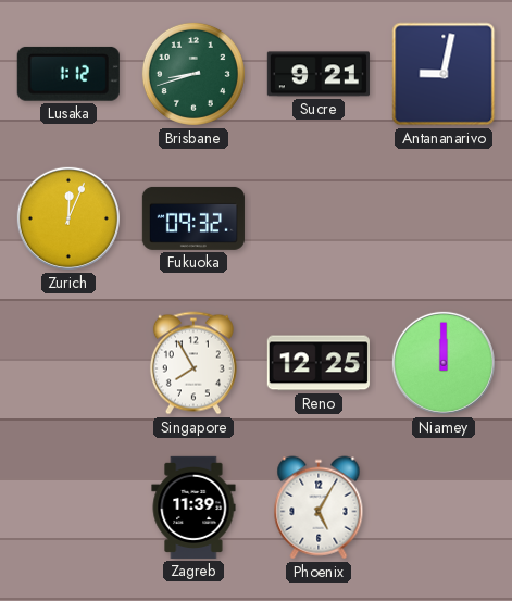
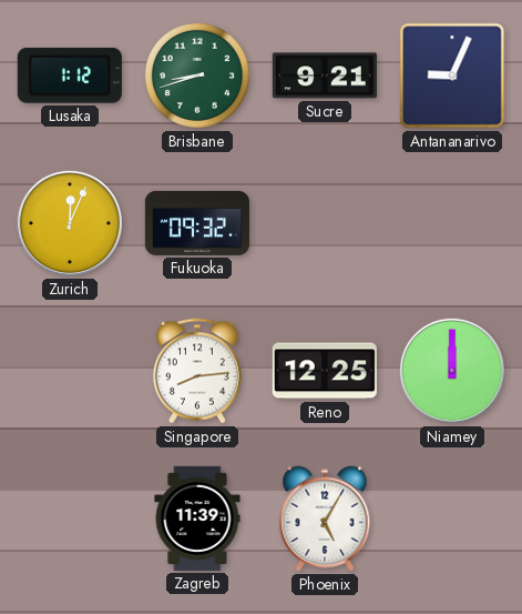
Antananarivo: 9:02 -> 9:04
Singapore: 7:55 -> 8:14
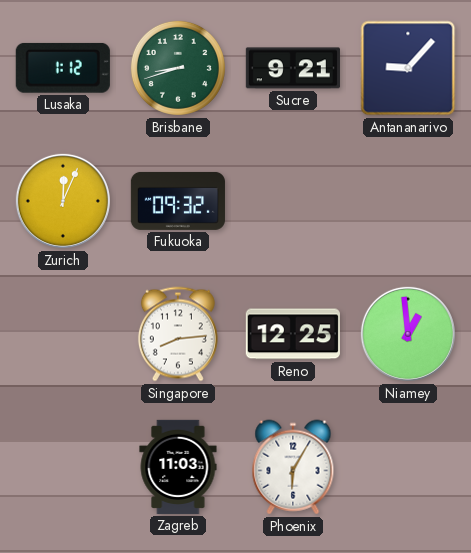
Antananarivo: 9:04 -> 9:07
Niamey: 12:00 -> 12:59
Zagreb: 11:39 -> 11:03
Phoenix: 5:05 -> 6:05
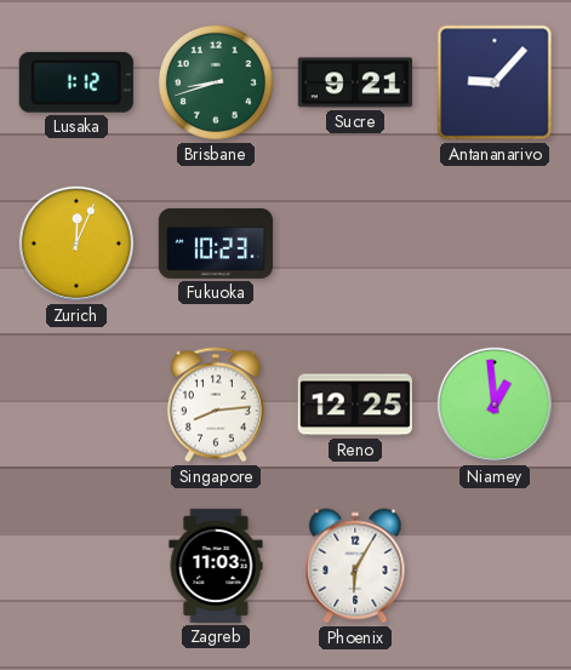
Fukuoka: 09:32 -> 10:23
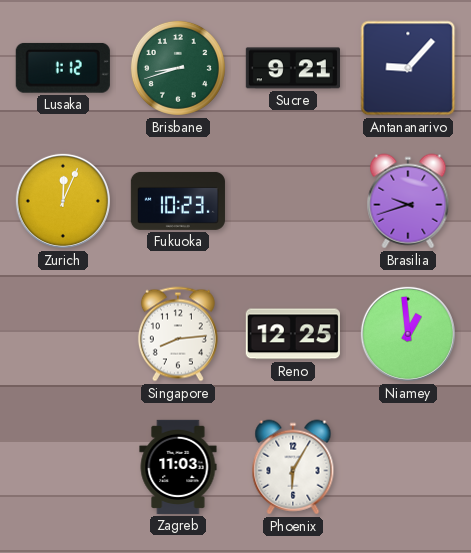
Brasilia: none -> 9:42
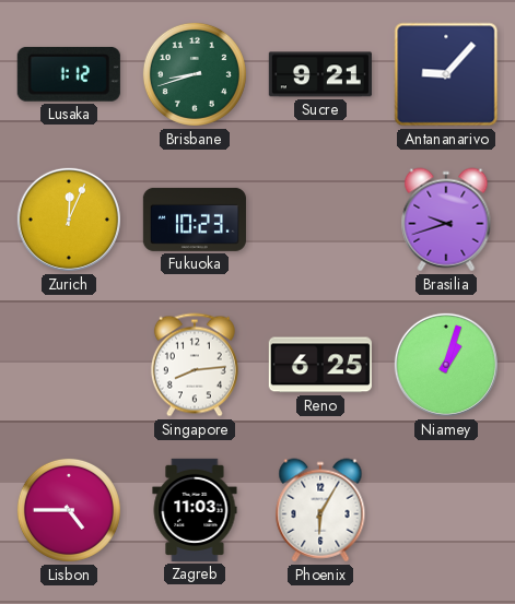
Reno: 12:25 -> 6:25
Niamey: 12:59 -> 1:03
Lisbon: none -> 4:45
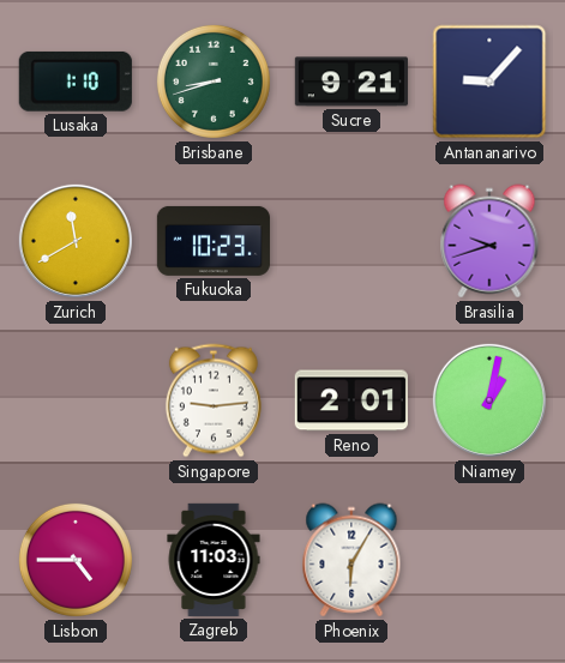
Lusaka: 1:12 -> 1:10
Zurich: 12:04 -> 11:40
Singapore: 8:14 -> 9:14
Reno: 6:25 -> 2:01
Niamey: 1:03 -> 1:02
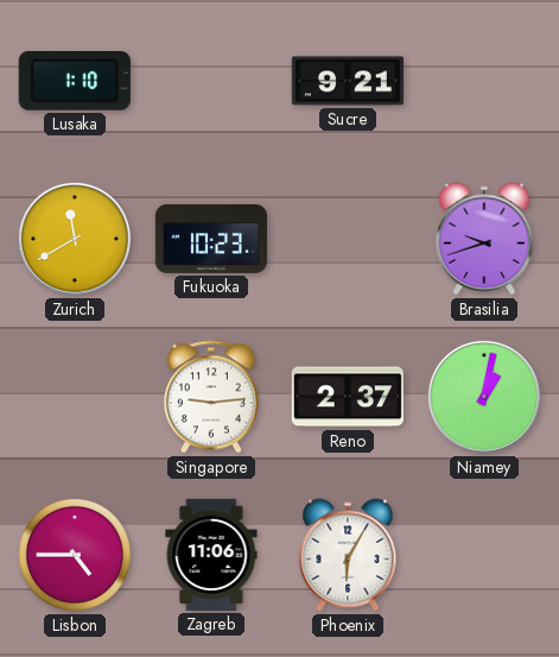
Brisbane: 8:42 -> none
Antananarivo: 9:07 -> none
Reno: 2:01 -> 2:37
Zagreb: 11:03 -> 11:06
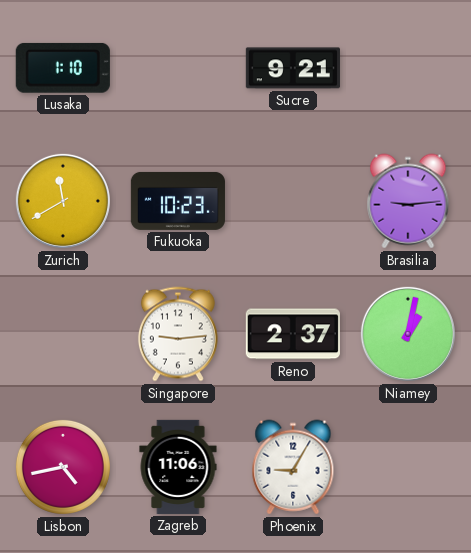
Brasilia: 9:42 -> 9:14
Lisbon: 4:45 -> 4:43
Phoenix: 6:05 -> 9:05
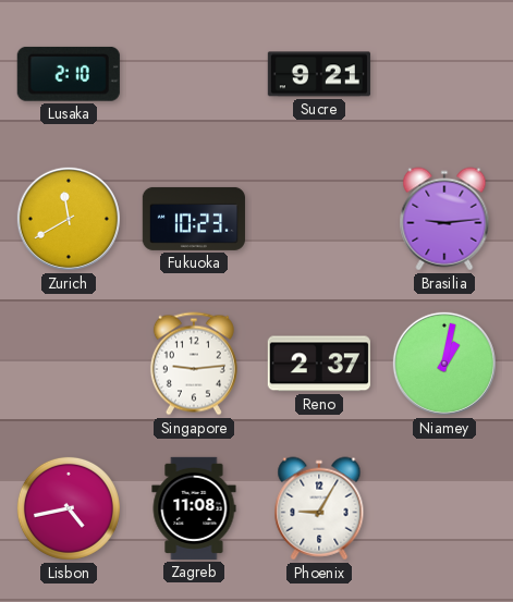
Lusaka: 1:10 -> 2:10
Zagreb: 11:06 -> 11:08
